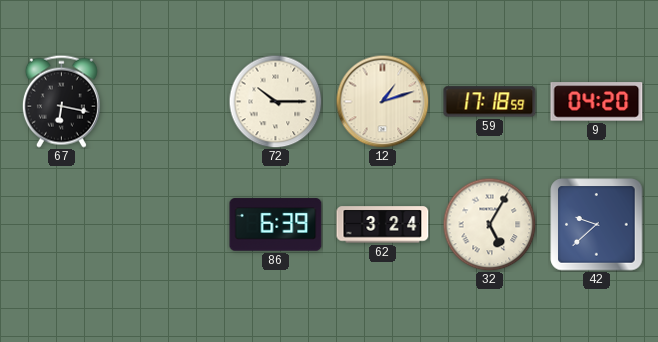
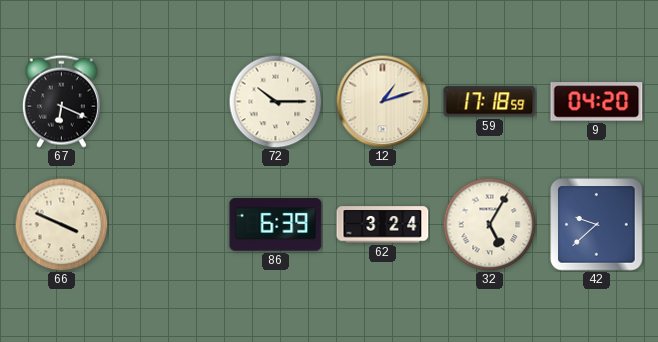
67: 6:17 -> 6:19
66: none -> 3:49
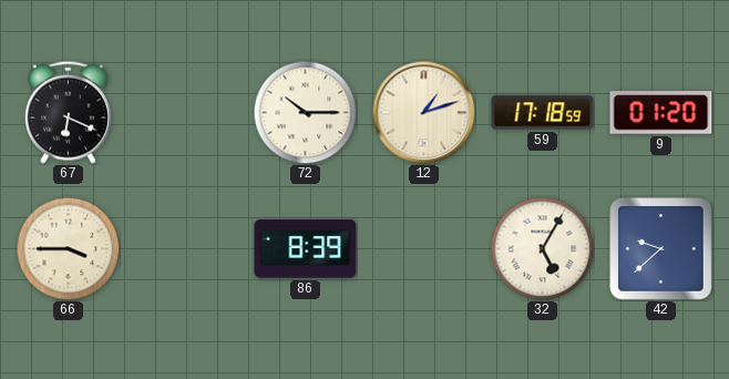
9: 04:20 -> 01:20
66: 3:49 -> 3:45
86: 6:39 -> 8:39
62: 3:24 -> none
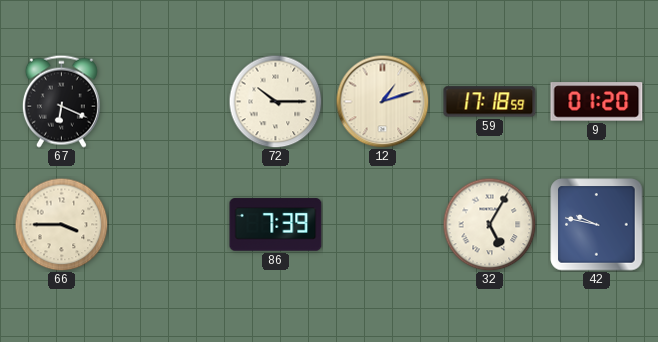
86: 8:39 -> 7:39
42: 9:38 -> 9:47
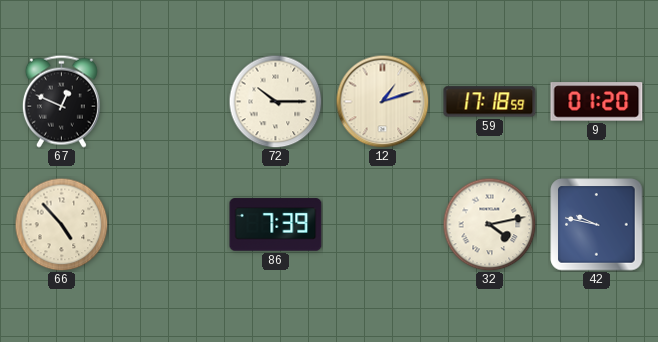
67: 6:19 -> 12:49
66: 3:45 -> 4:53
32: 5:05 -> 4:13
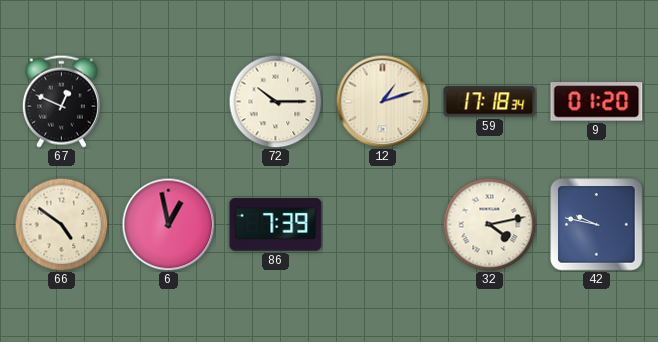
59: 17:18:59 -> 17:18:34
66: 4:53 -> 4:51
6: none -> 12:58
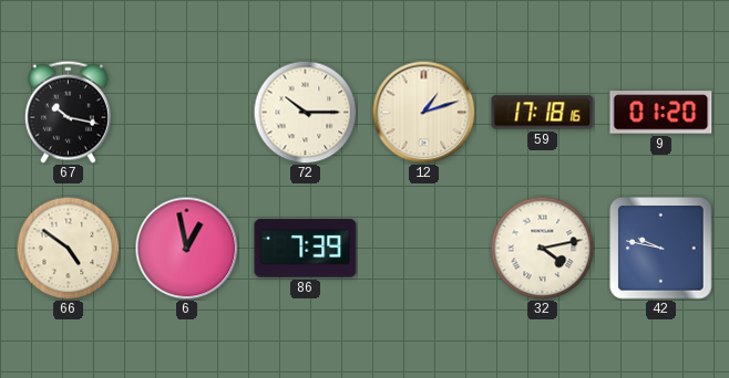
67: 12:49 -> 10:17
59: 17:18:34 -> 17:18:16
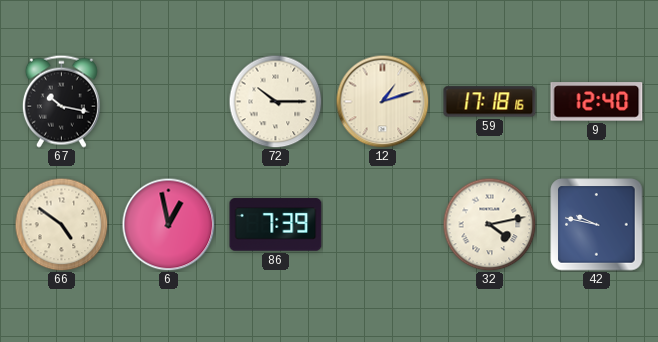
9: 01:20 -> 12:40
